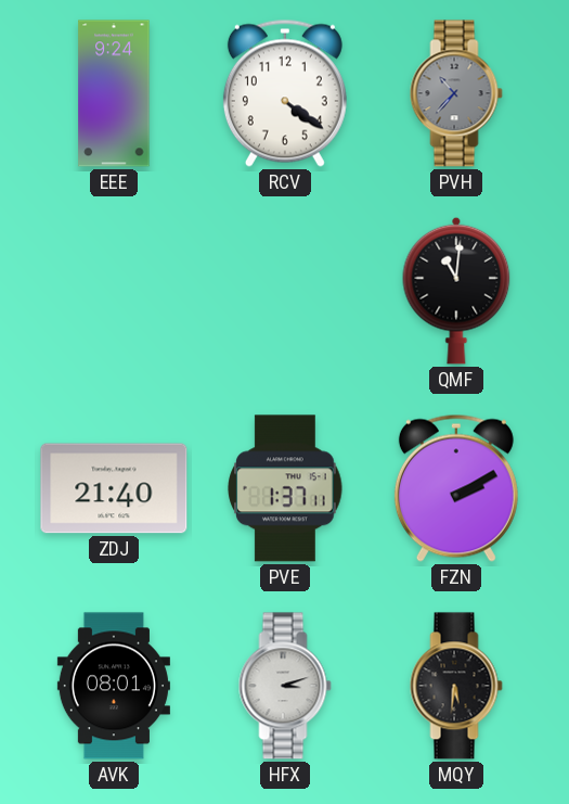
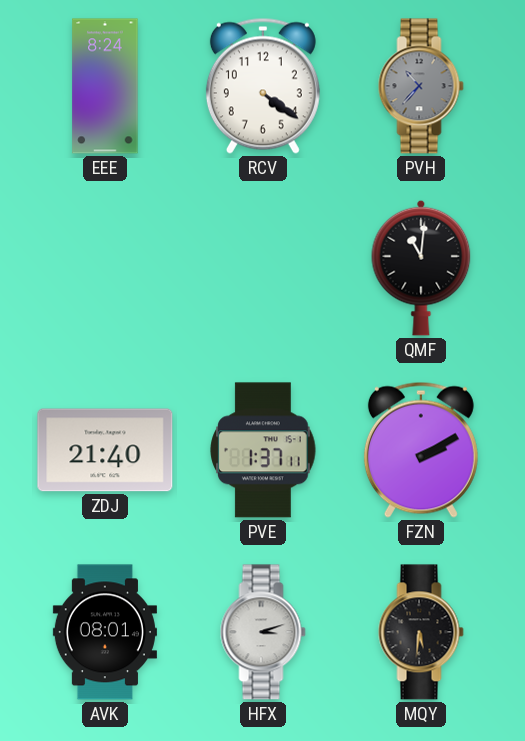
EEE: 9:24 -> 8:24
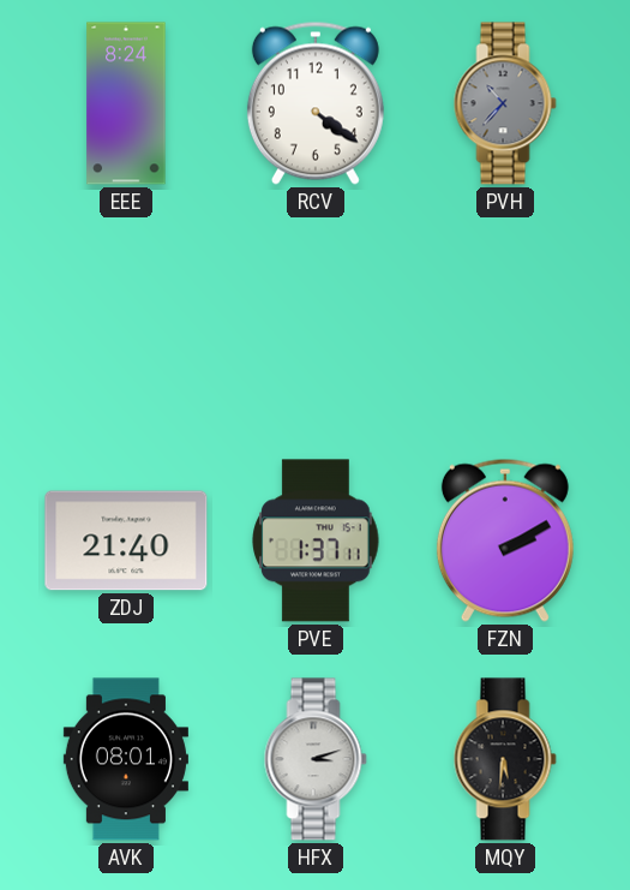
QMF: 11:01 -> none
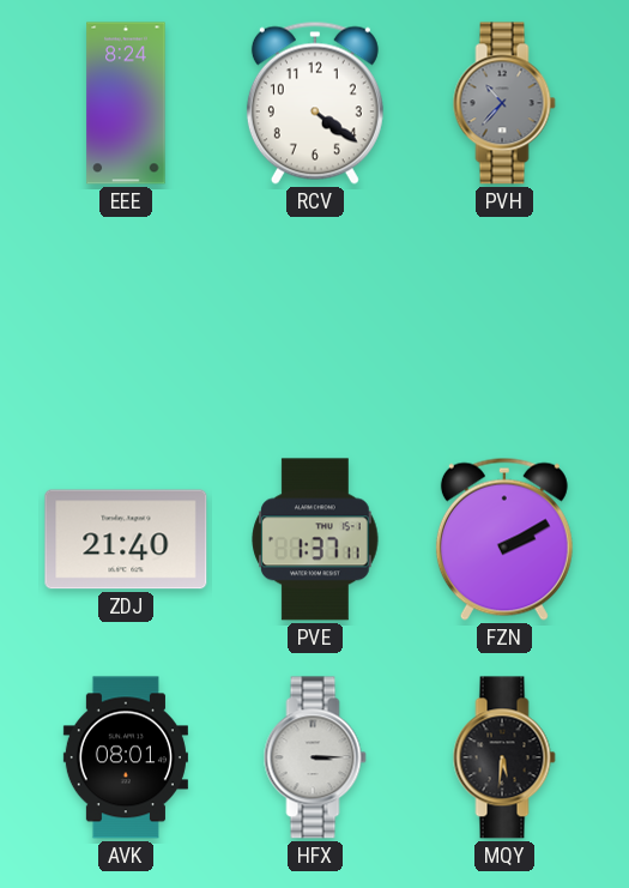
HFX: 3:12 -> 3:15
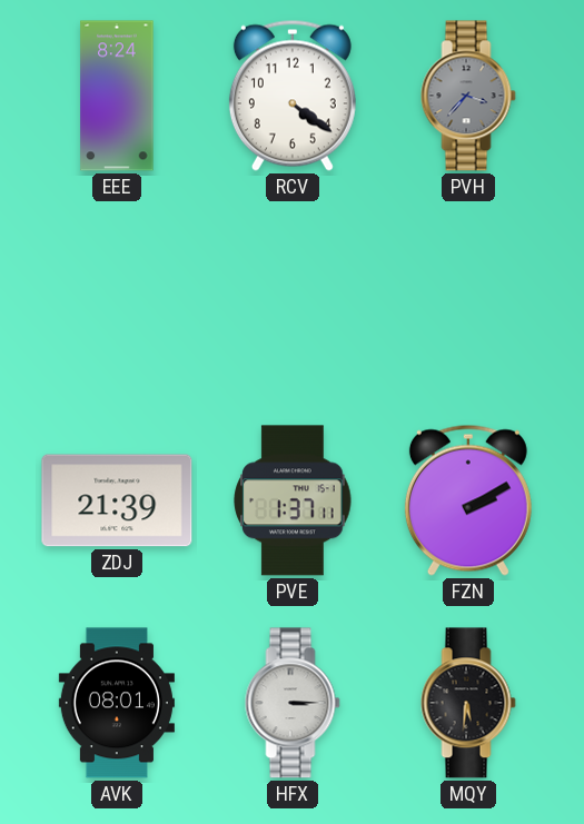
PVH: 10:37 -> 3:37
ZDJ: 21:40 -> 21:39
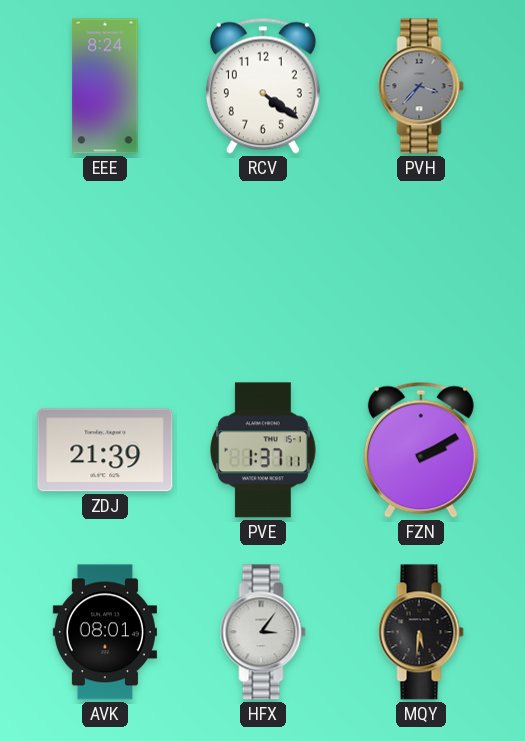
HFX: 3:15 -> 3:06
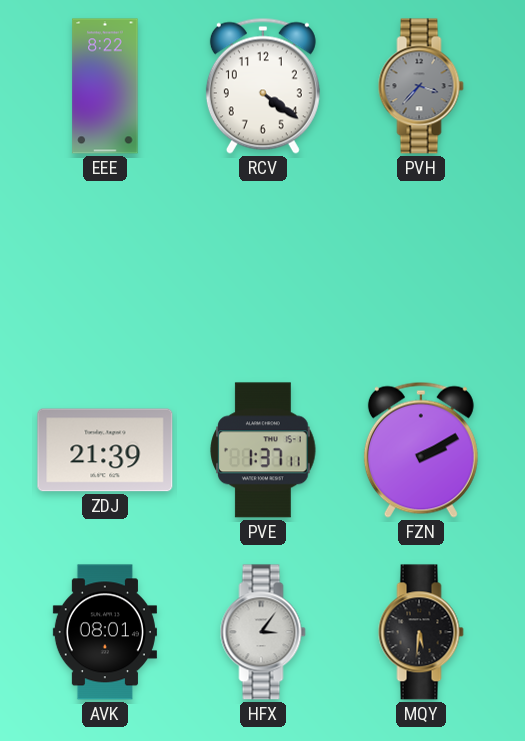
EEE: 8:24 -> 8:22
